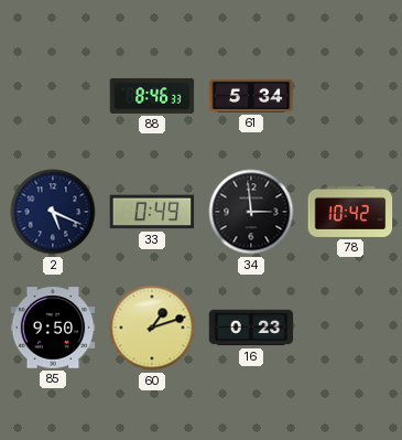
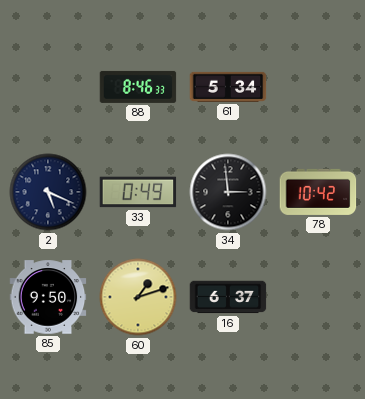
16: 0:23 -> 6:37
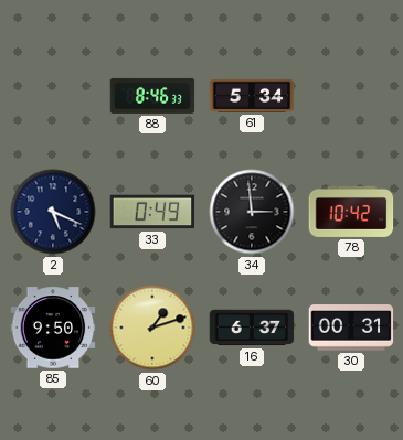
30: none -> 00:31
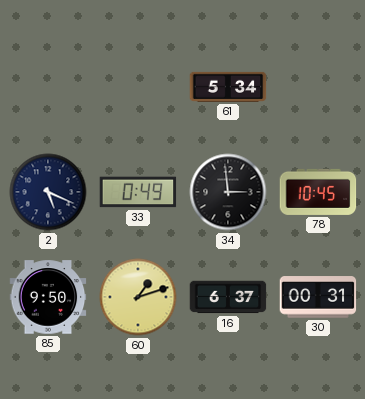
88: 8:46 -> none
78: 10:42 -> 10:45
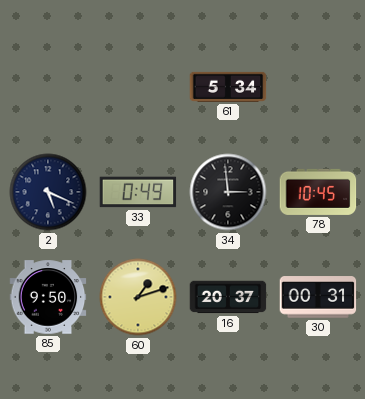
16: 6:37 -> 20:37
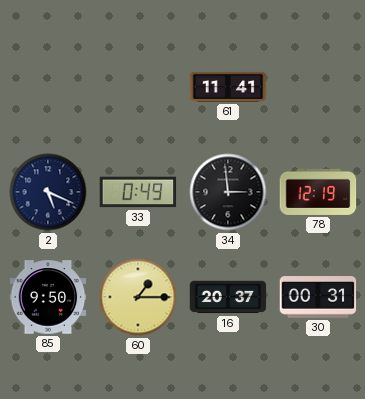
61: 5:34 -> 11:41
78: 10:45 -> 12:19
60: 1:12 -> 1:15
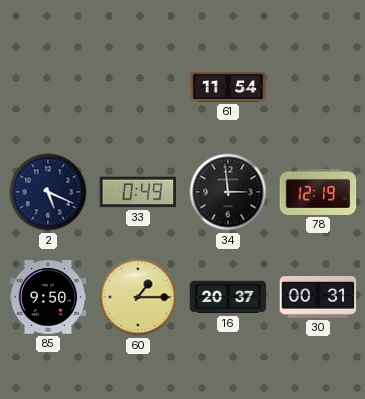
61: 11:41 -> 11:54
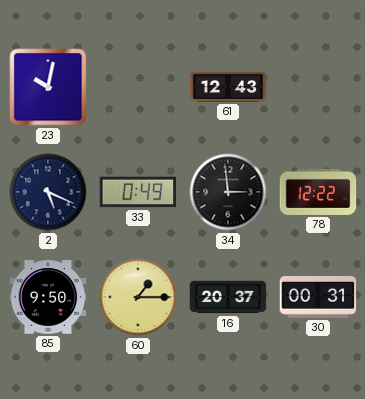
23: none -> 10:02
61: 11:54 -> 12:43
78: 12:19 -> 12:22
